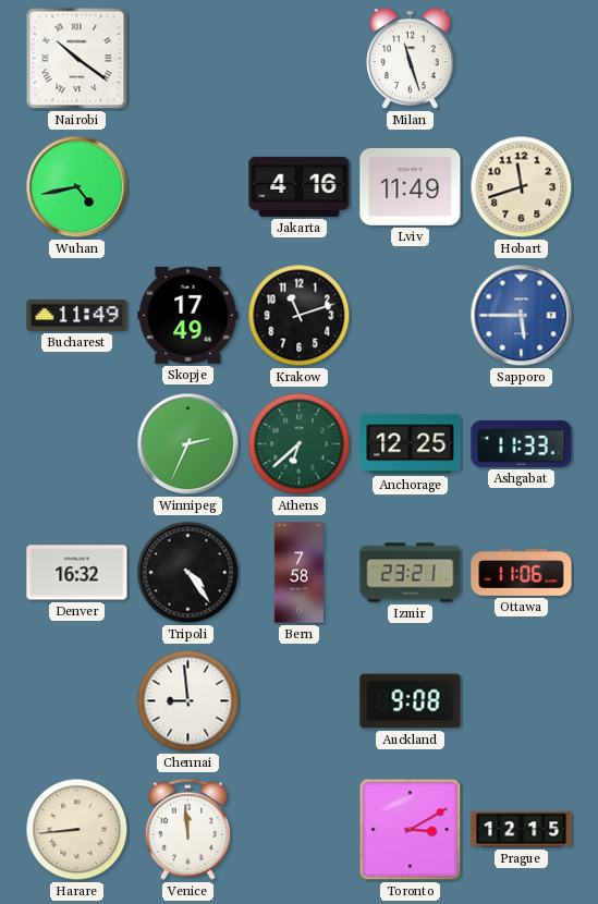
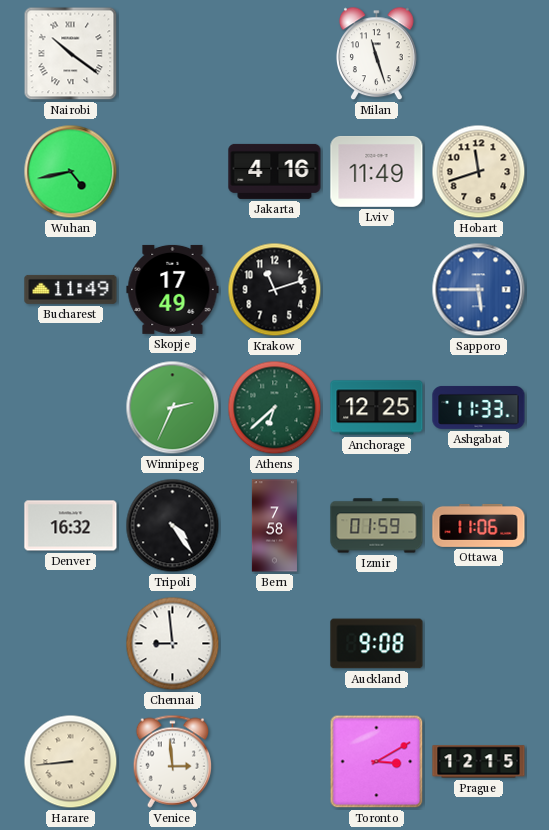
Izmir: 23:21 -> 01:59
Venice: 11:59 -> 2:59
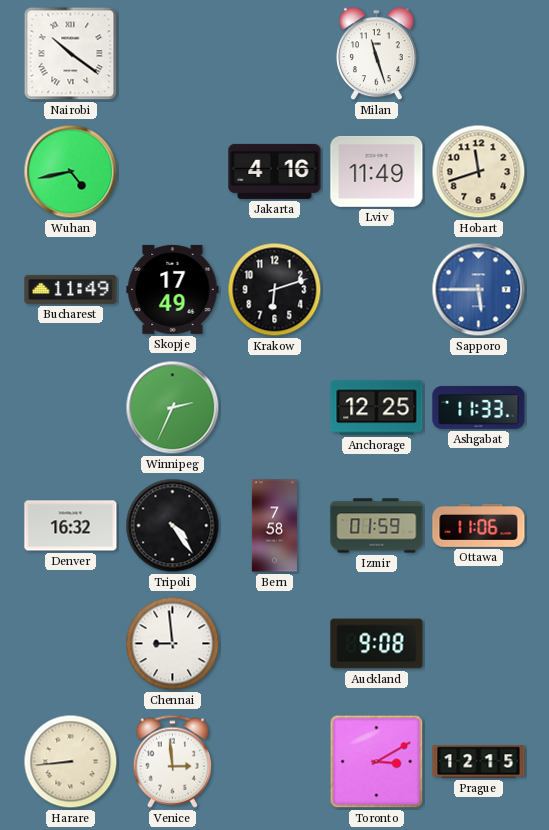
Krakow: 11:12 -> 6:12
Athens: 6:38 -> none
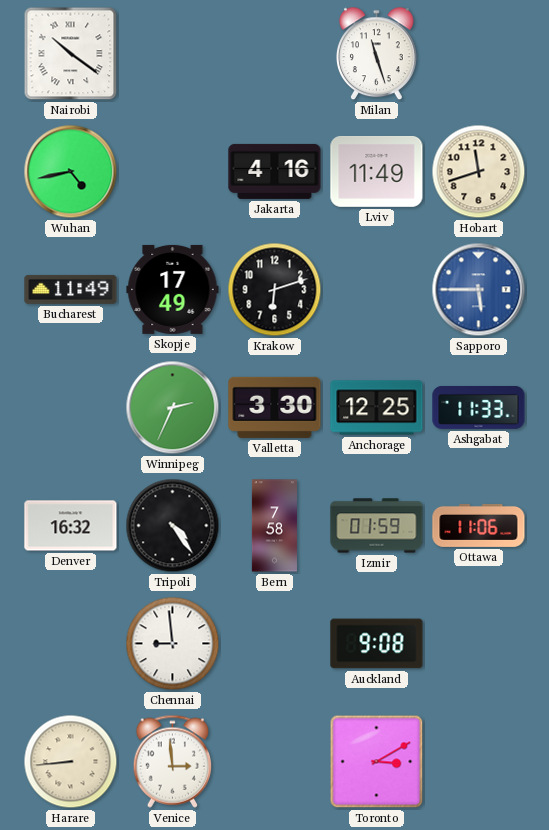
Valletta: none -> 3:30
Prague: 12:15 -> none
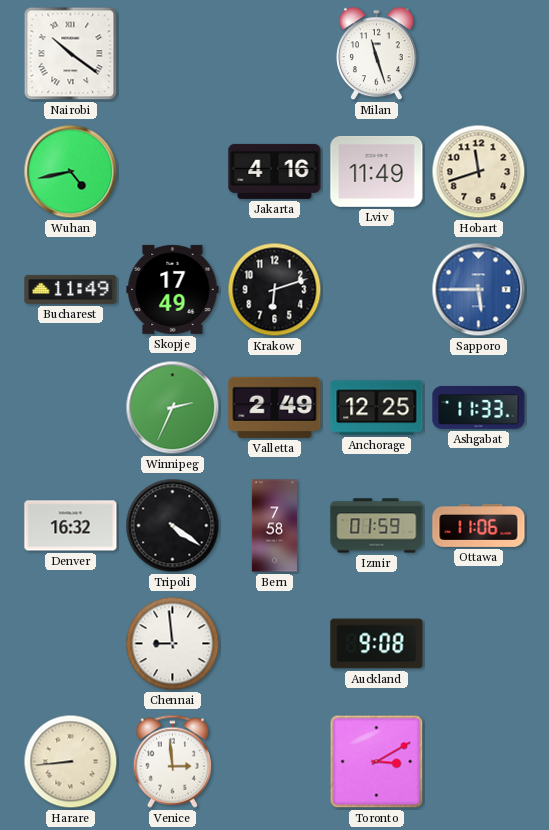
Valletta: 3:30 -> 2:49
Tripoli: 4:24 -> 4:21
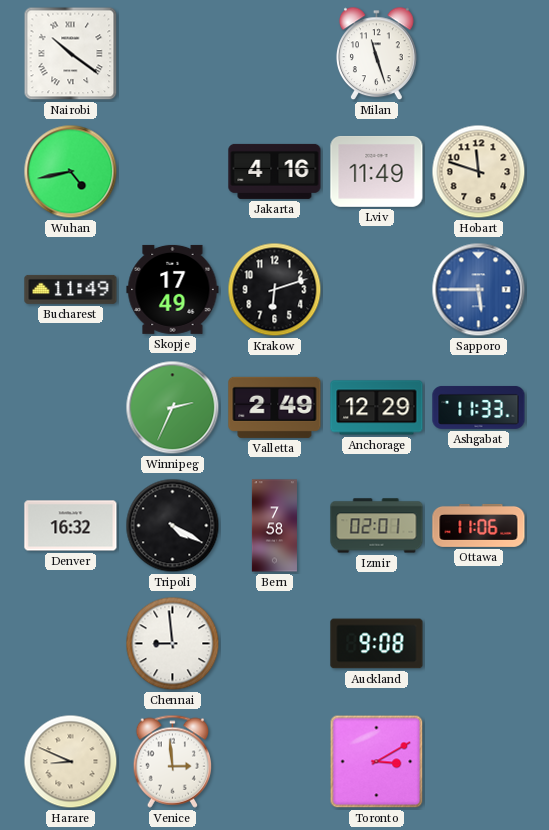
Hobart: 11:42 -> 11:48
Anchorage: 12:25 -> 12:29
Tripoli: 4:21 -> 4:20
Izmir: 01:59 -> 02:01
Harare: 8:44 -> 8:49
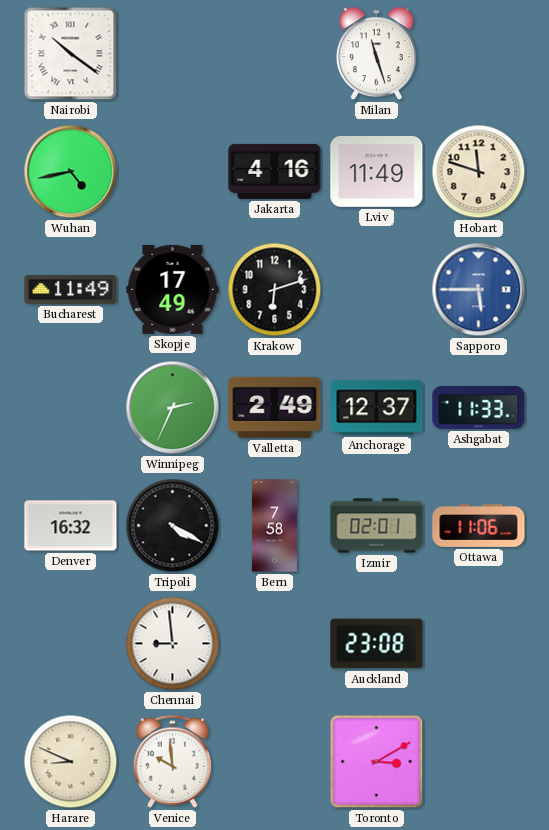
Anchorage: 12:29 -> 12:37
Auckland: 9:08 -> 23:08
Venice: 2:59 -> 9:59
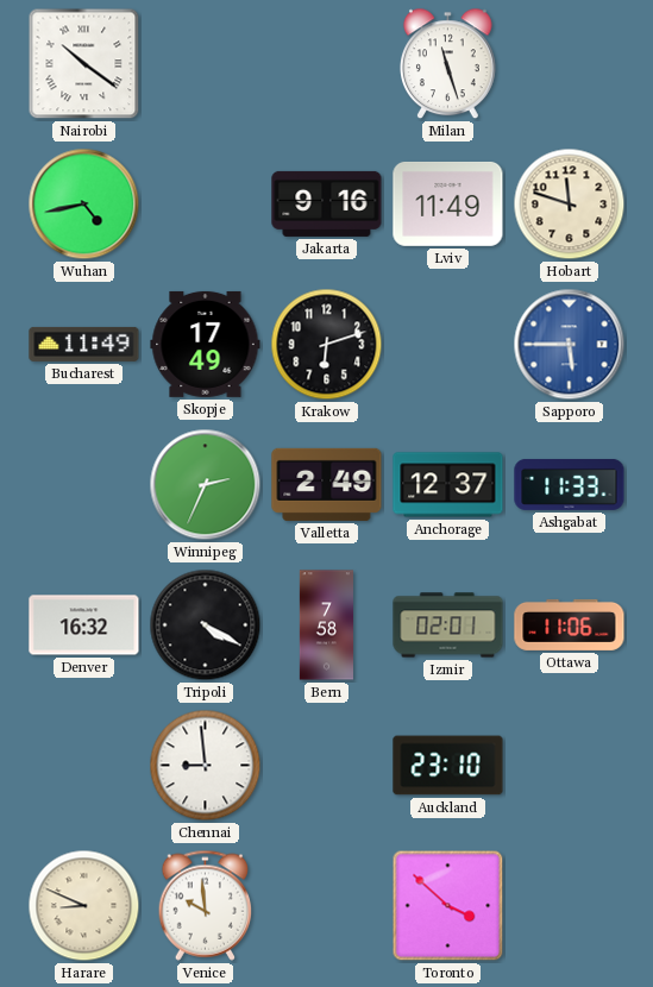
Jakarta: 4:16 -> 9:16
Auckland: 23:08 -> 23:10
Toronto: 3:10 -> 3:52
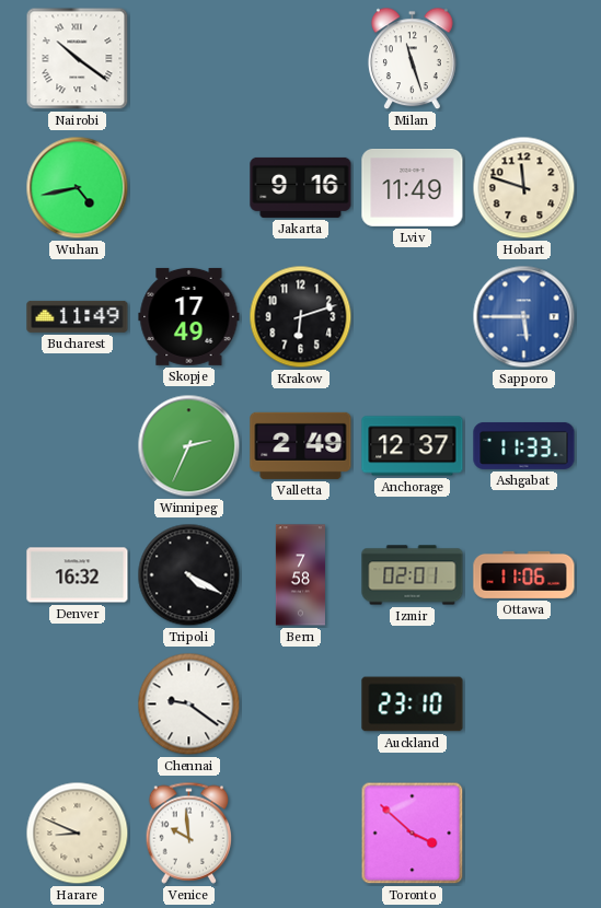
Chennai: 8:59 -> 9:21
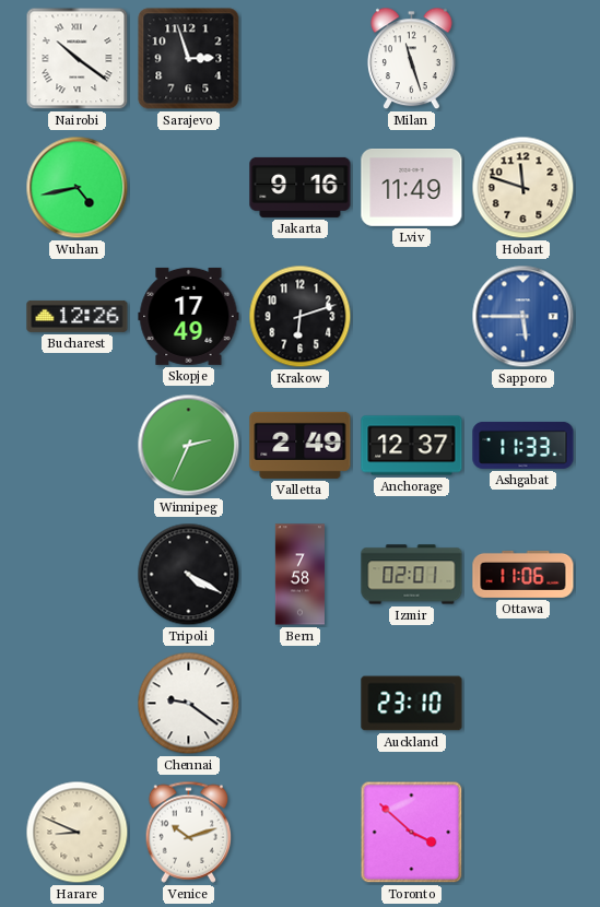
Sarajevo: none -> 2:57
Bucharest: 11:49 -> 12:26
Denver: 16:32 -> none
Venice: 9:59 -> 10:12
